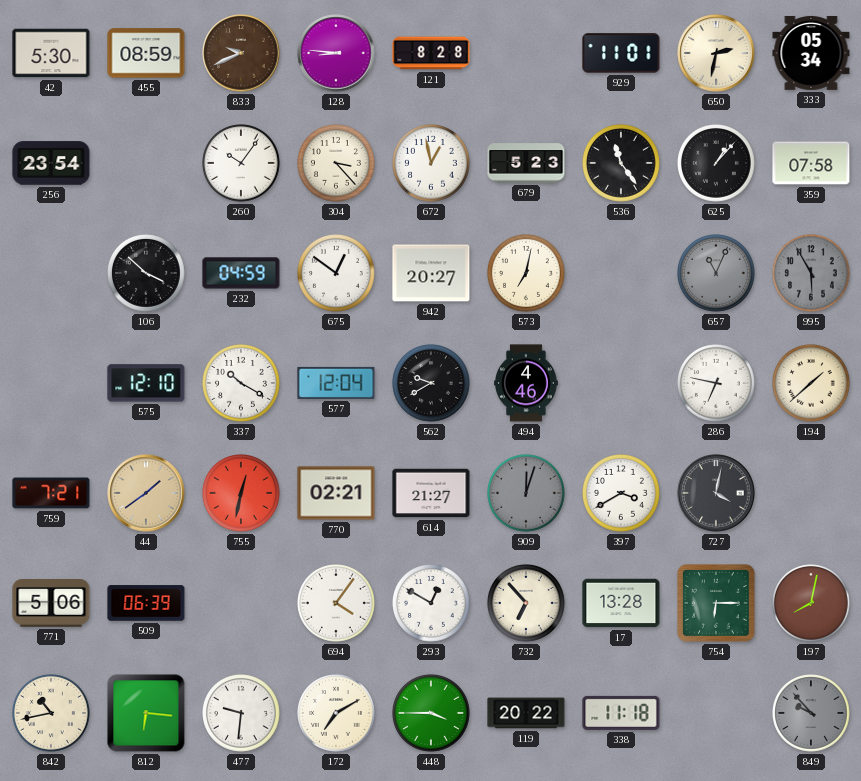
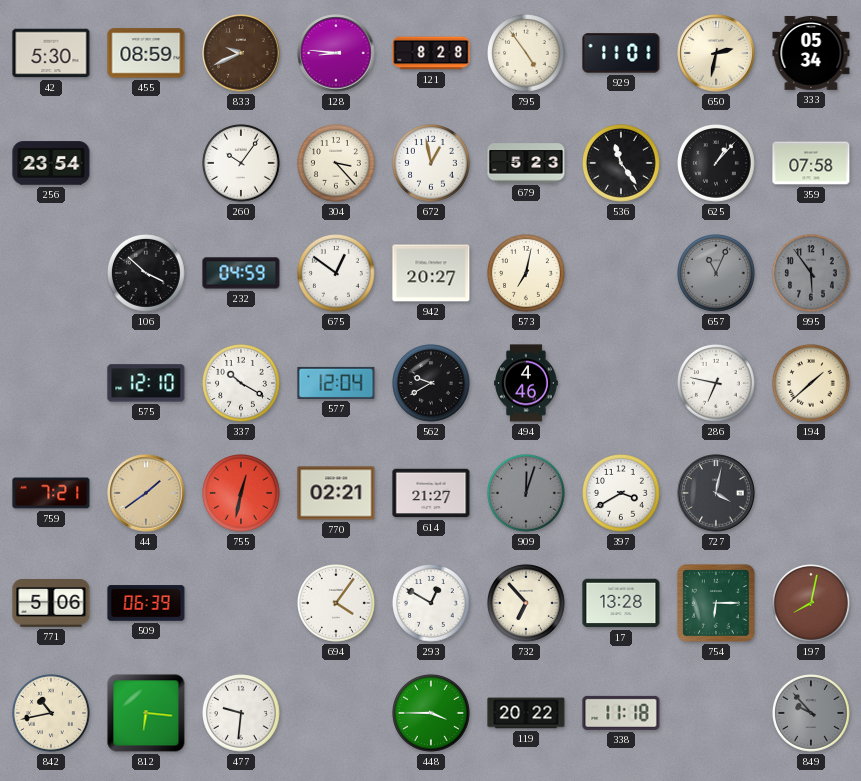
795: none -> 4:54
995: 5:55 -> 5:54
172: 7:10 -> none
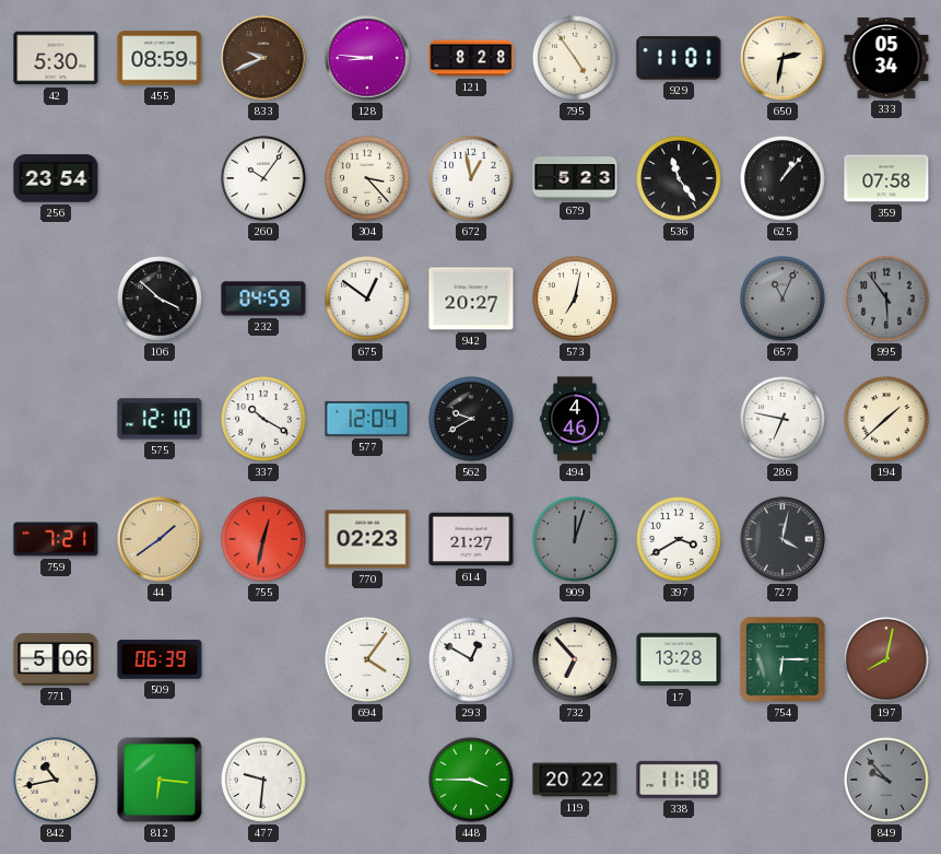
770: 02:21 -> 02:23
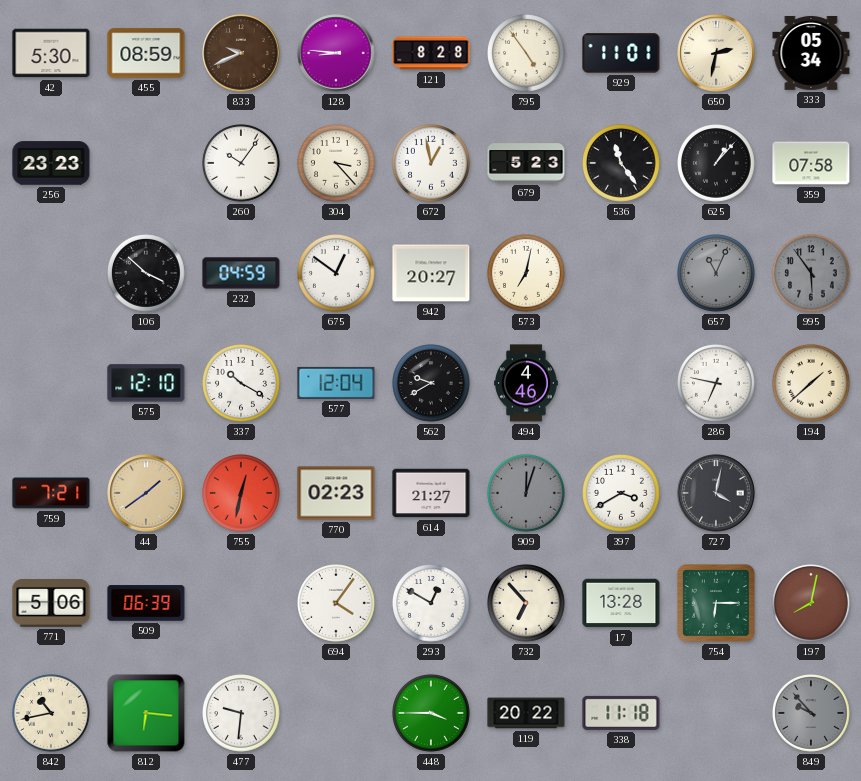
256: 23:54 -> 23:23
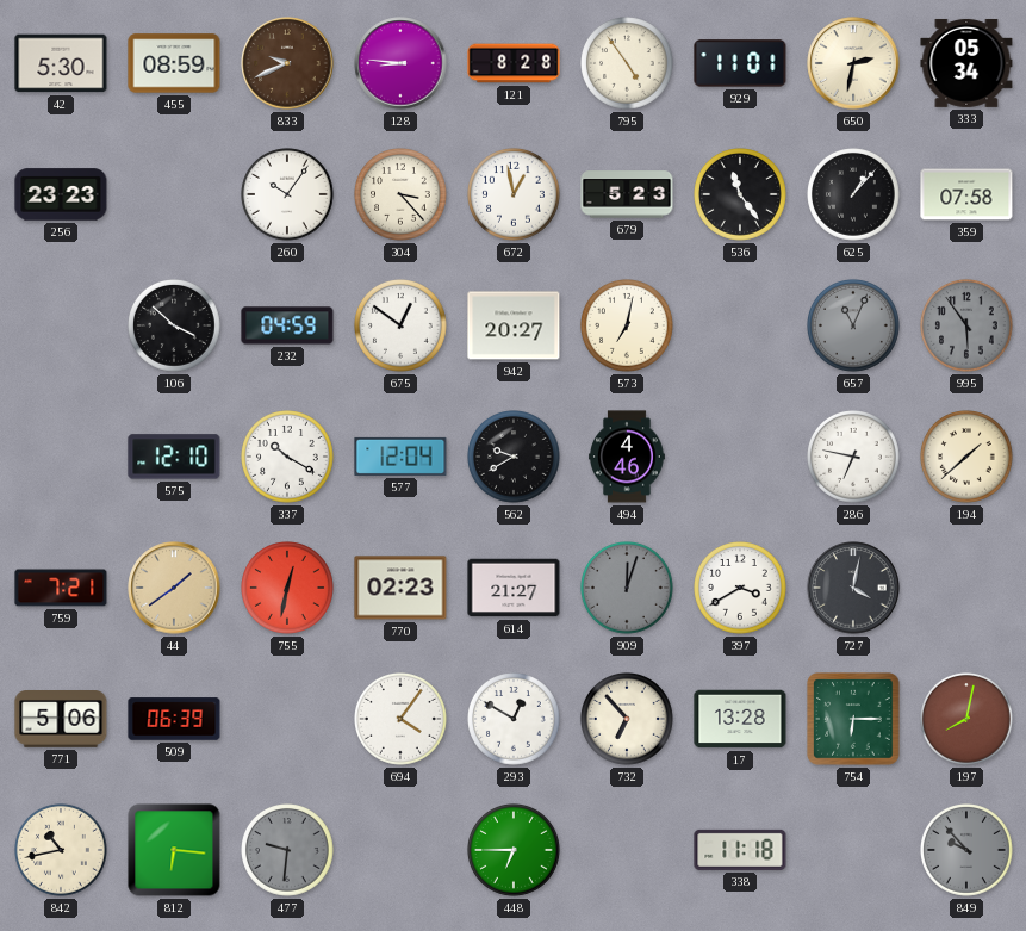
477 dial: white -> grey
448: 3:45 -> 6:45
119: 20:22 -> none
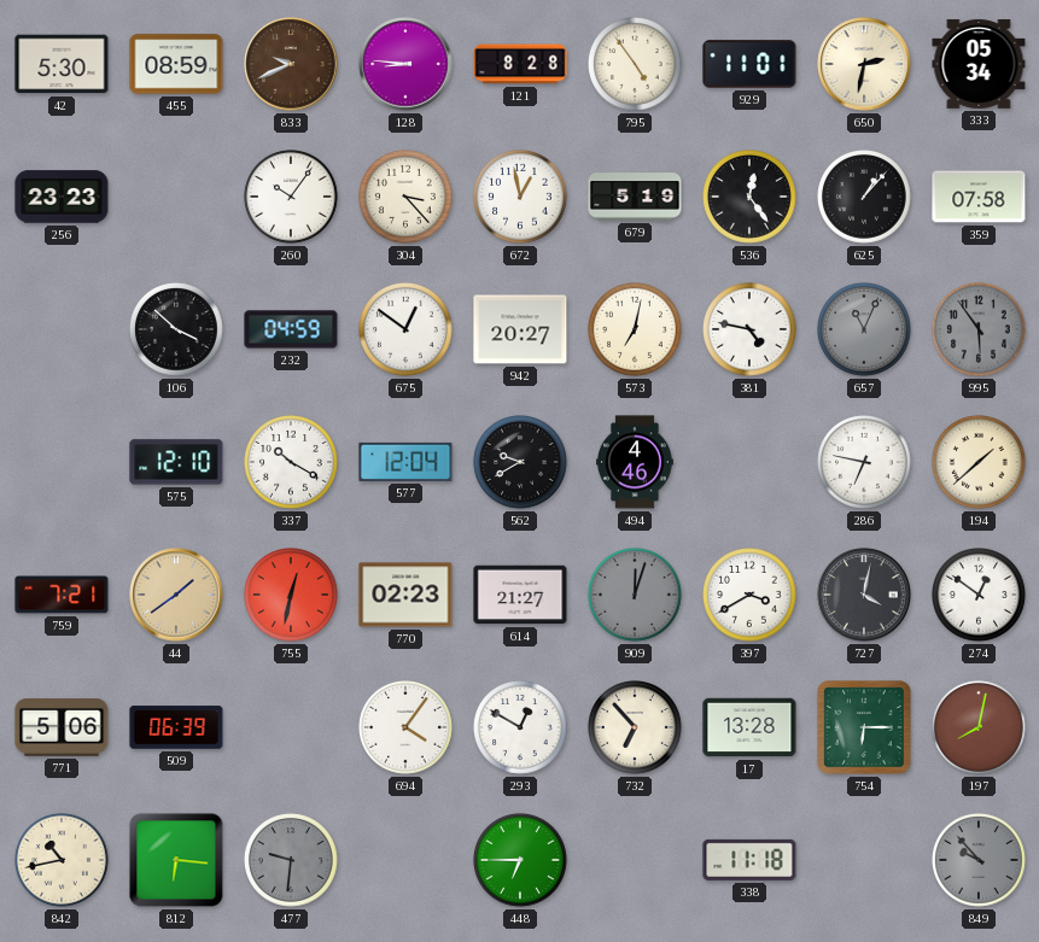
679: 5:23 -> 5:19
536: 11:24 -> 12:24
381: none -> 4:47
274: none -> 12:51
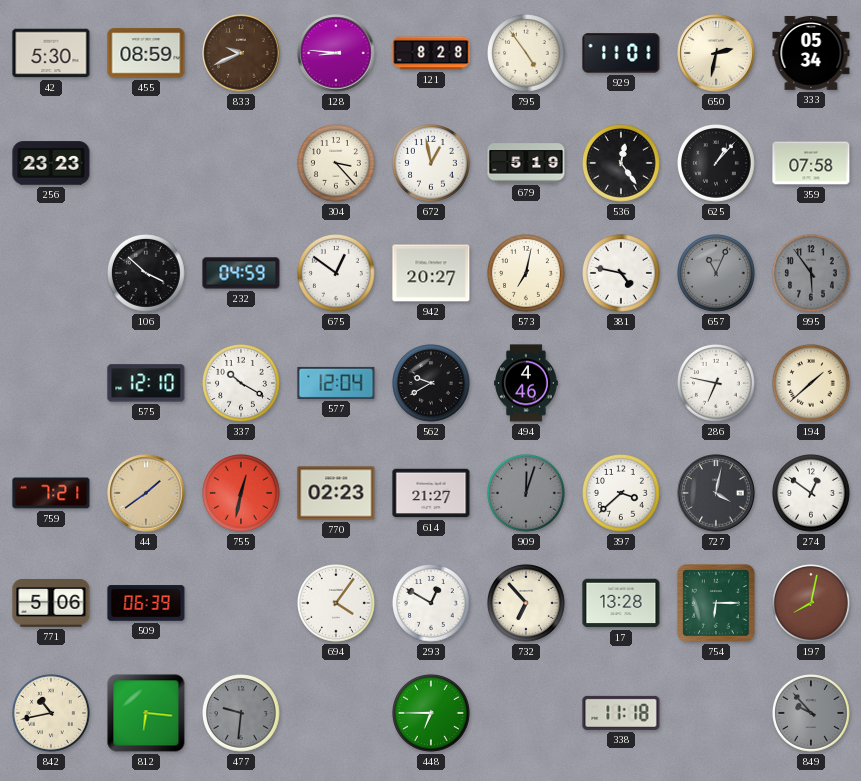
260: 10:06 -> none
397: 3:40 -> 3:38
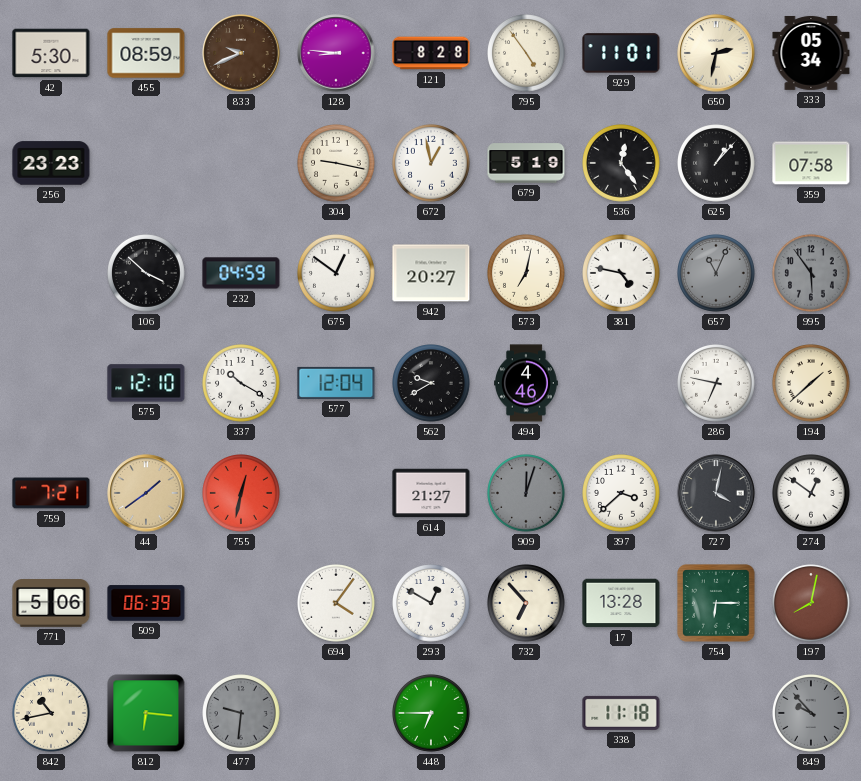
304: 3:23 -> 9:17
770: 02:23 -> none
